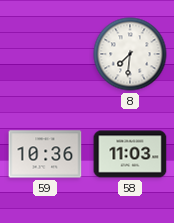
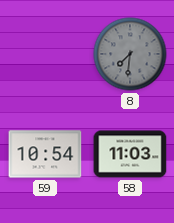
8 dial: white -> grey
59: 10:36 -> 10:54
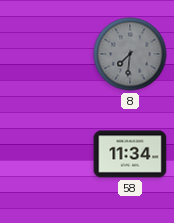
59: 10:54 -> none
58: 11:03 -> 11:34
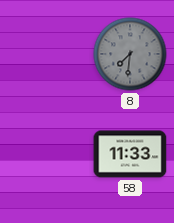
58: 11:34 -> 11:33
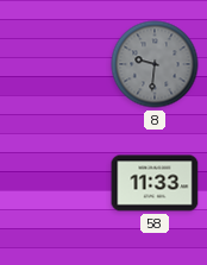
8: 7:31 -> 9:31
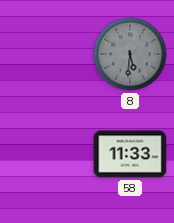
8: 9:31 -> 5:31
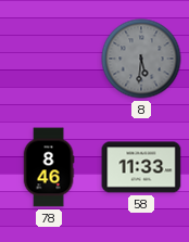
78: none -> 8:46
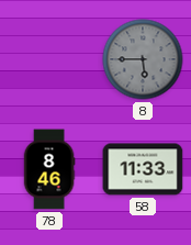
8: 5:31 -> 5:45
